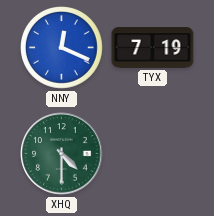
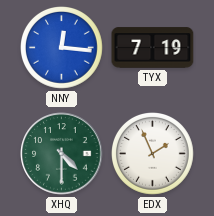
NNY: 12:19 -> 12:16
EDX: none -> 1:56
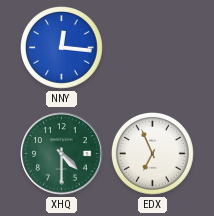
TYX: 7:19 -> none
EDX: 1:56 -> 6:56
